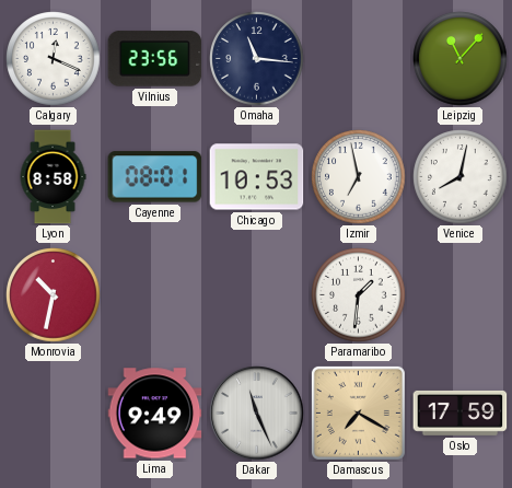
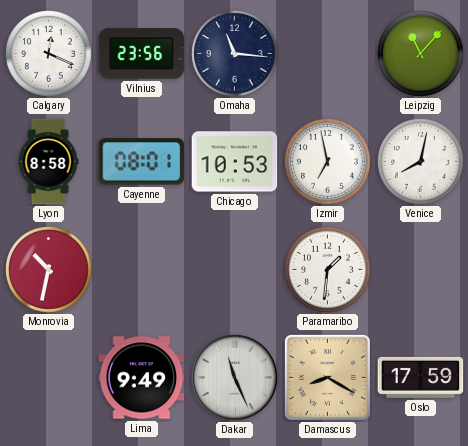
Damascus: 7:20 -> 8:20
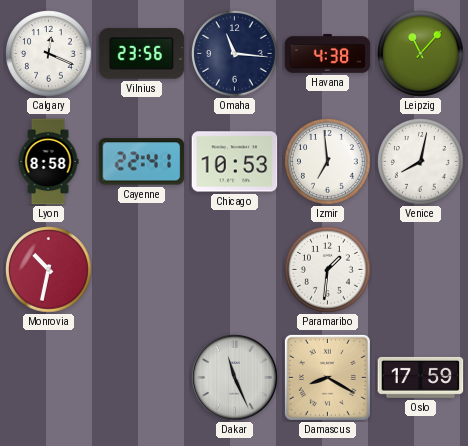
Havana: none -> 4:38
Cayenne: 08:01 -> 22:41
Izmir: 6:58 -> 6:59
Lima: 9:49 -> none
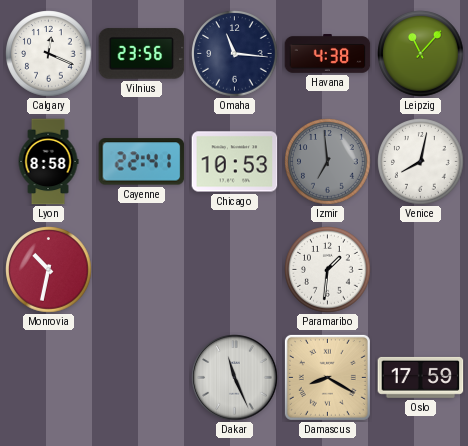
Izmir dial: white -> grey
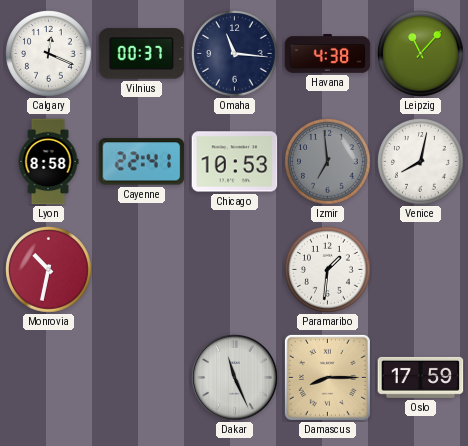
Vilnius: 23:56 -> 00:37
Damascus: 8:20 -> 8:15
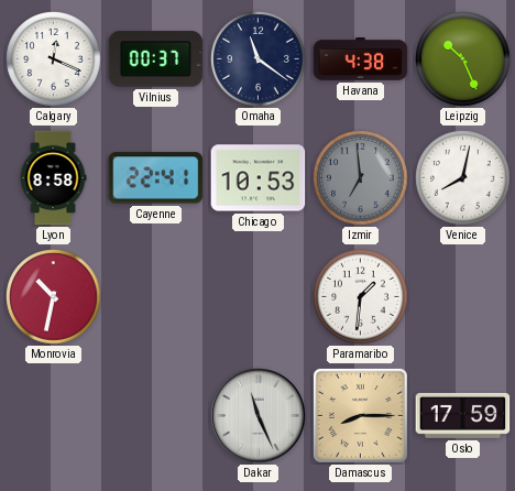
Omaha: 11:16 -> 11:21
Leipzig: 11:07 -> 10:26
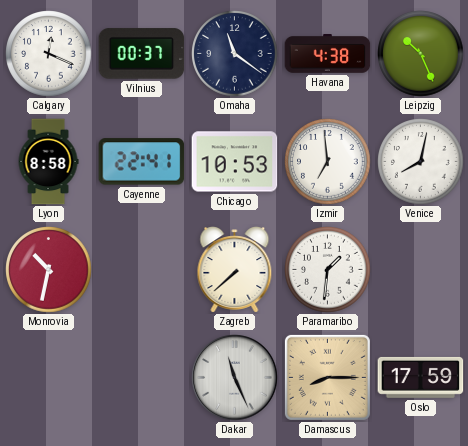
Izmir dial: grey -> white
Zagreb: none -> 7:38
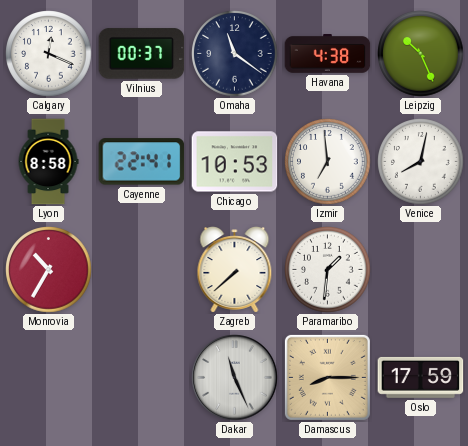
Monrovia: 10:32 -> 10:35
